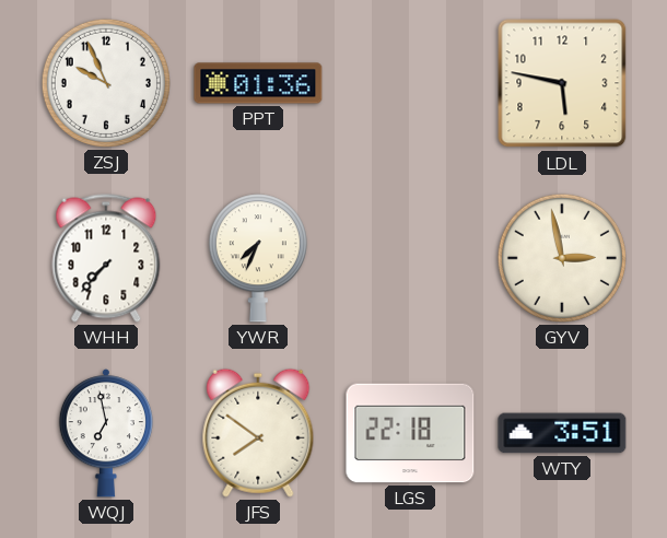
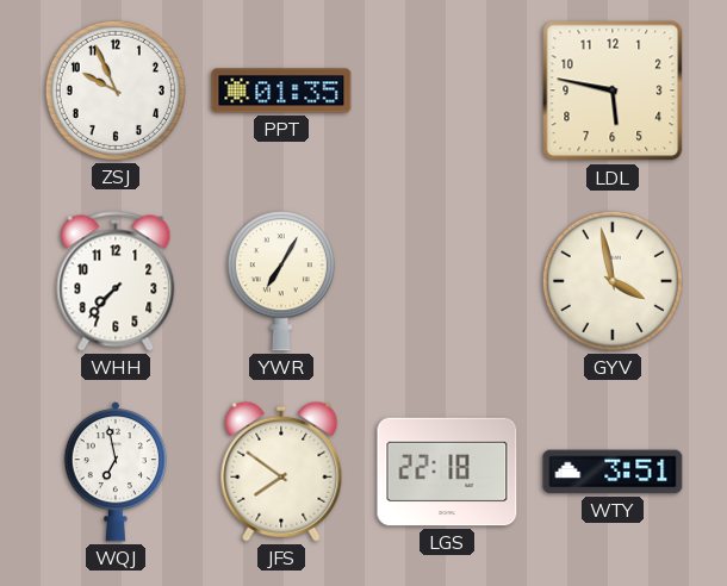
PPT: 01:36 -> 01:35
YWR: 7:34 -> 7:05
GYV: 2:58 -> 3:58
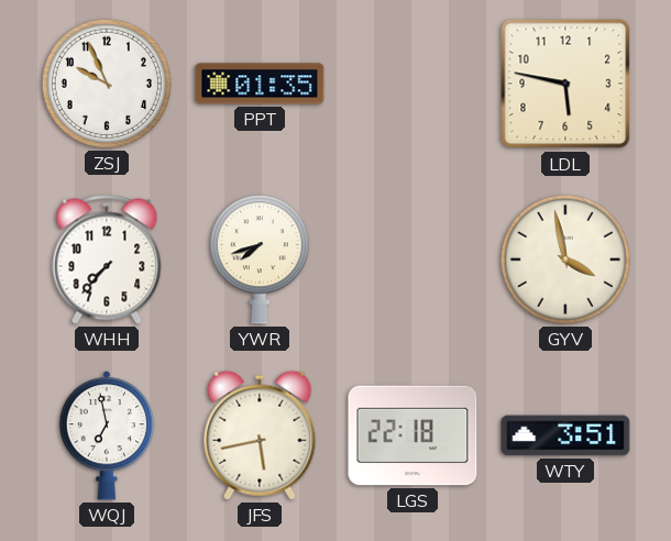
YWR: 7:05 -> 7:42
JFS: 7:51 -> 5:43
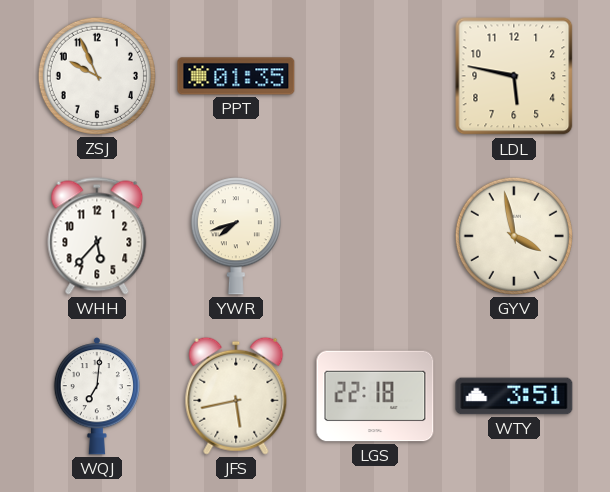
WHH: 7:37 -> 5:37
WQJ: 6:58 -> 7:01
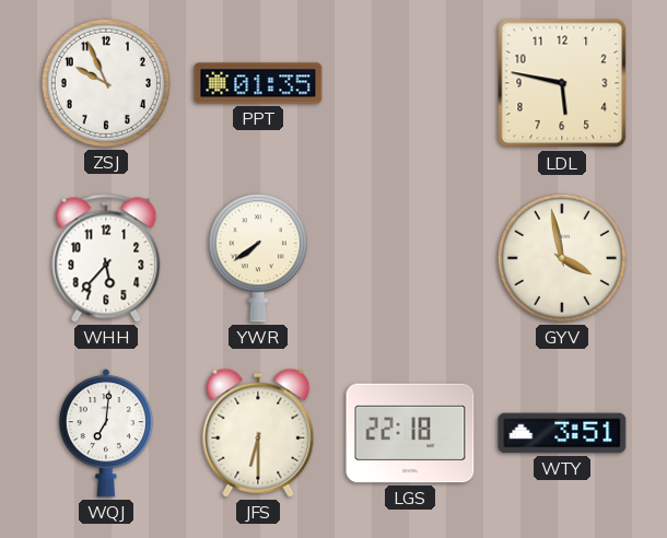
YWR: 7:42 -> 7:39
JFS: 5:43 -> 6:30
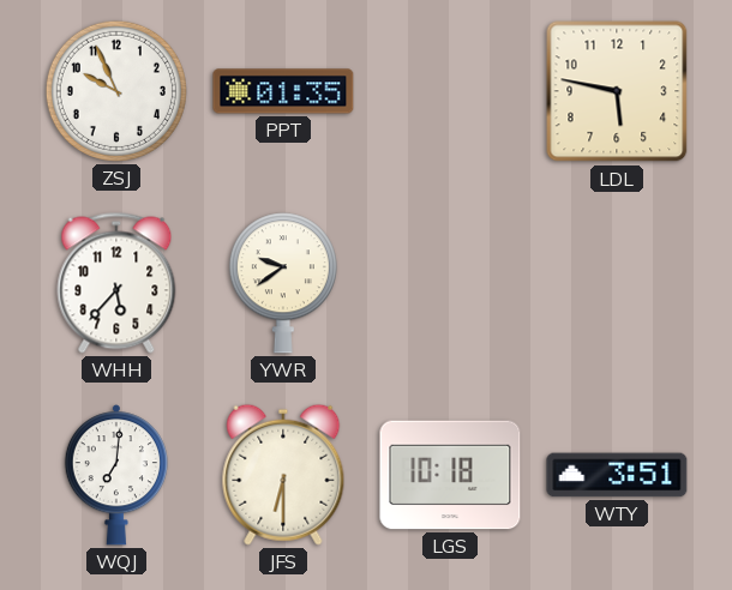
YWR: 7:39 -> 9:39
GYV: 3:58 -> none
LGS: 22:18 -> 10:18
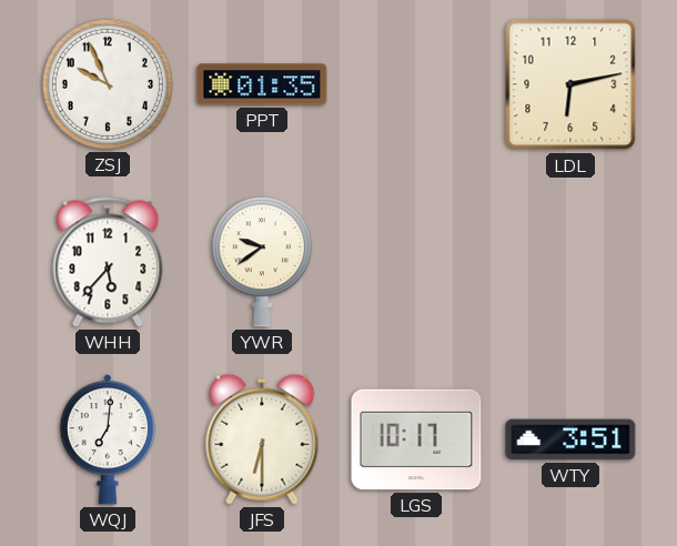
LDL: 5:47 -> 6:13
LGS: 10:18 -> 10:17
